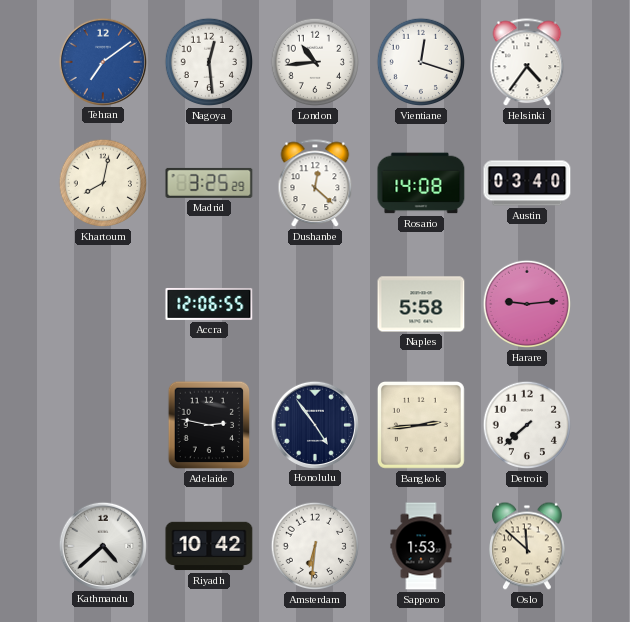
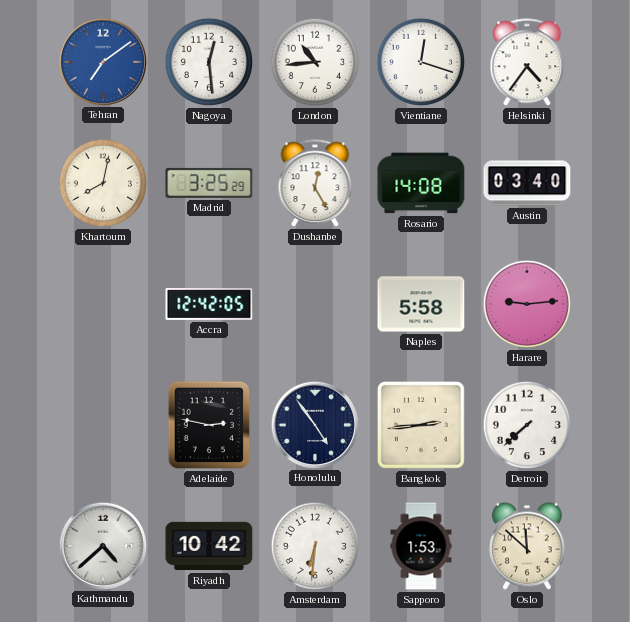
Dushanbe: 12:22 -> 12:25
Accra: 12:06 -> 12:42
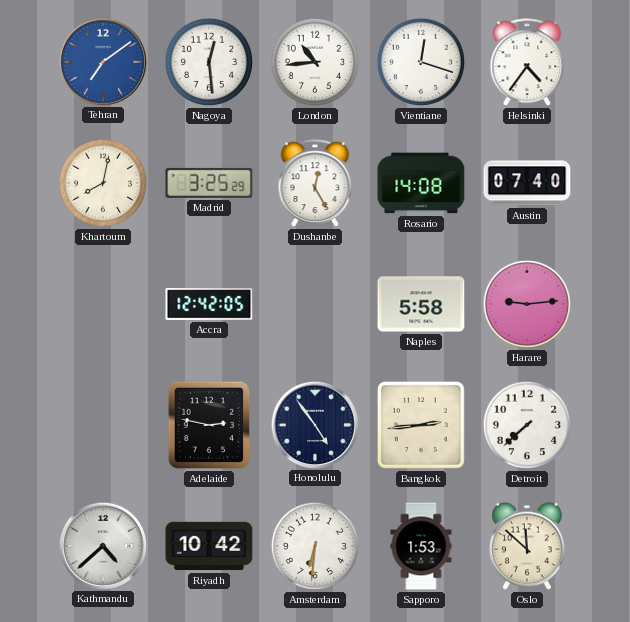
Austin: 03:40 -> 07:40
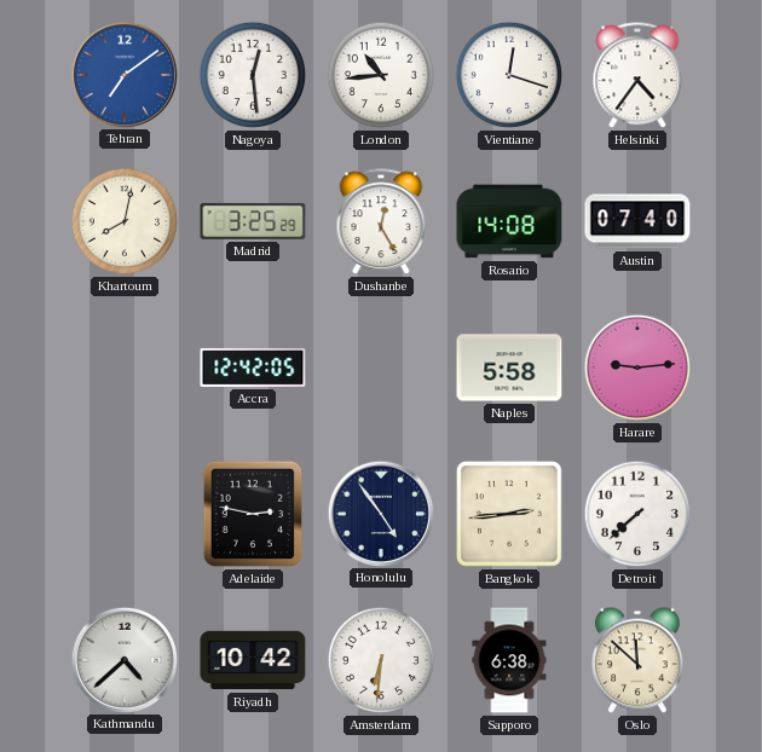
Sapporo: 1:53 -> 6:38
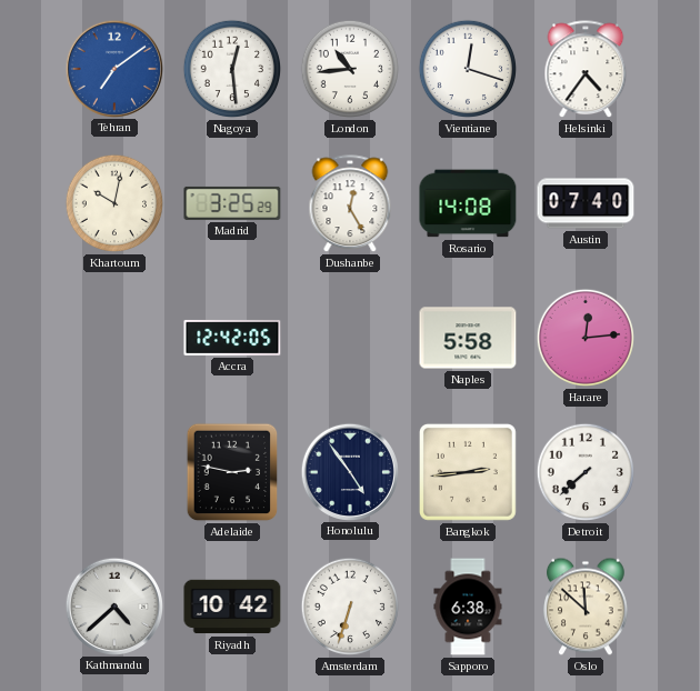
Khartoum: 8:02 -> 10:02
Harare: 9:14 -> 12:14
Amsterdam: 6:31 -> 6:33
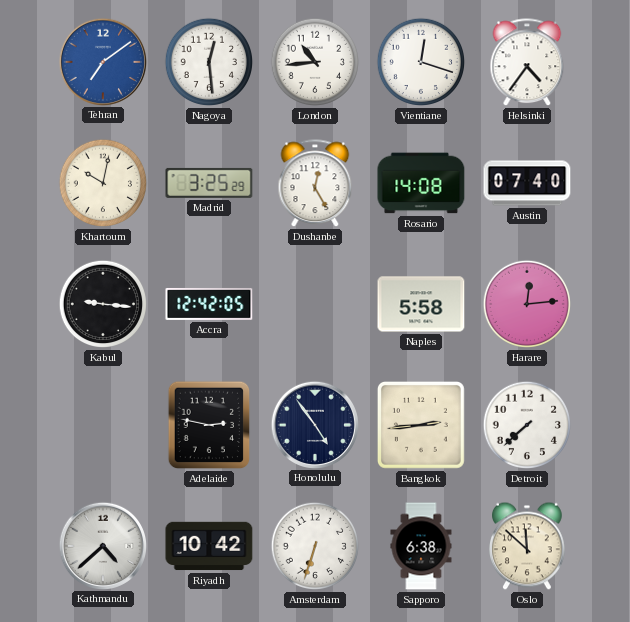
Kabul: none -> 9:16
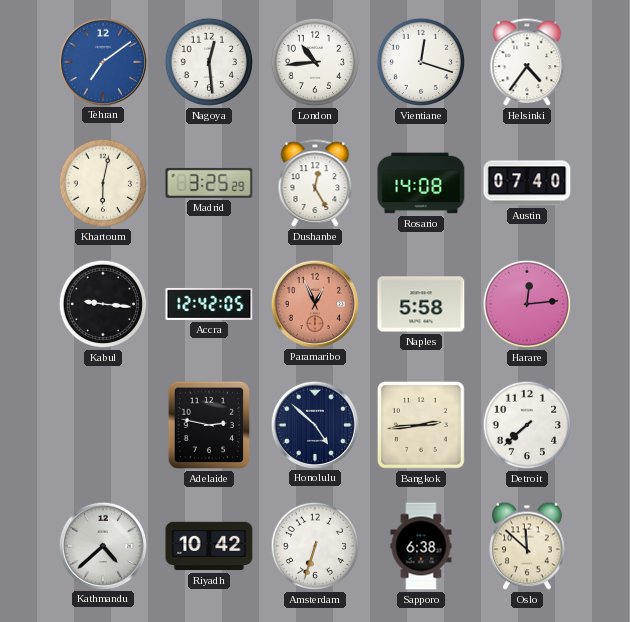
Khartoum: 10:02 -> 6:02
Paramaribo: none -> 12:56
Honolulu: 4:54 -> 4:52
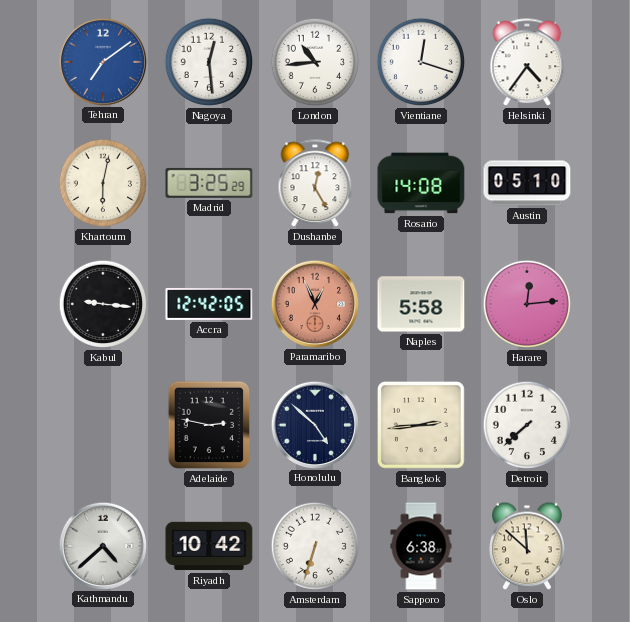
Austin: 07:40 -> 05:10
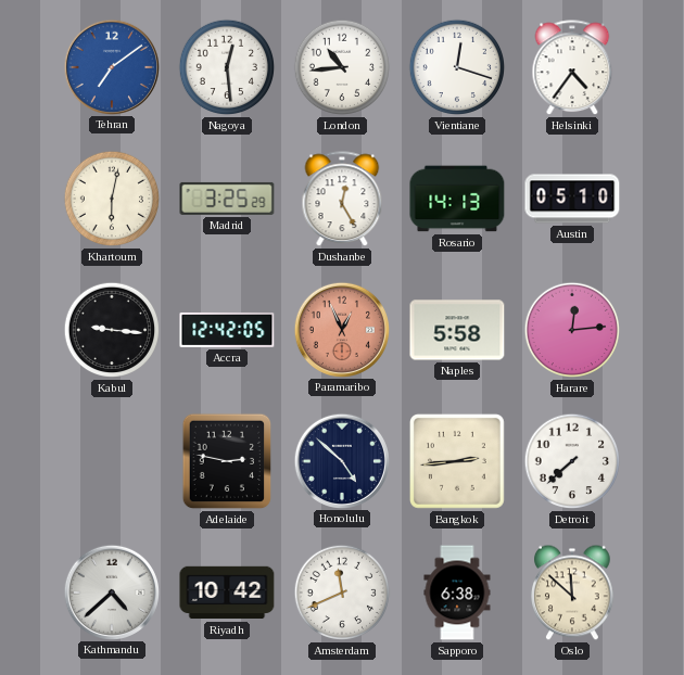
Rosario: 14:08 -> 14:13
Amsterdam: 6:33 -> 11:41
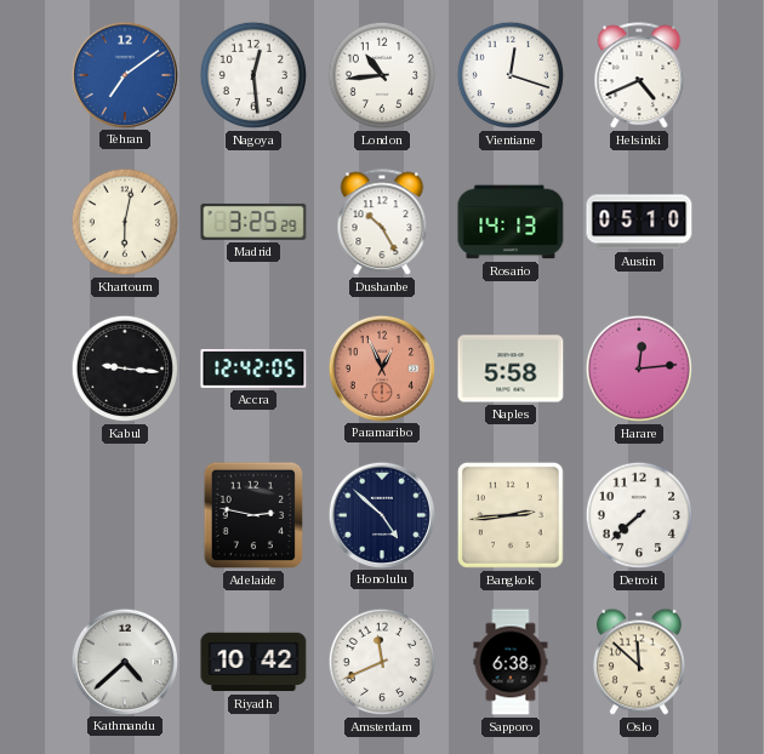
Helsinki: 4:36 -> 4:41
Dushanbe: 12:25 -> 10:25
